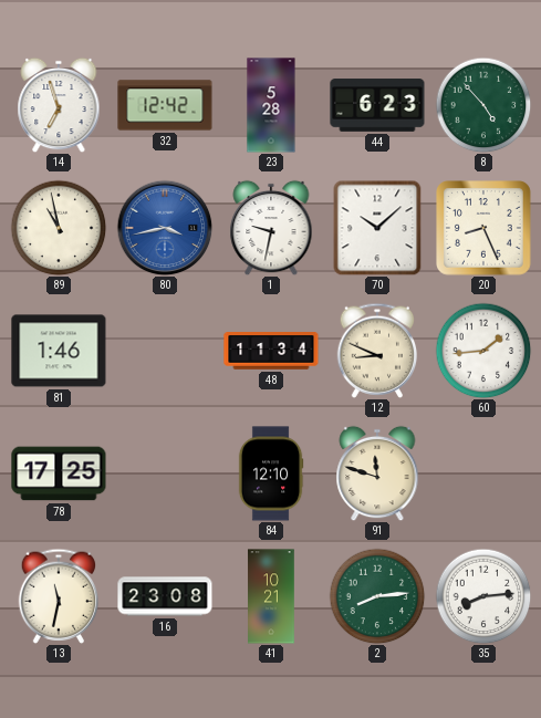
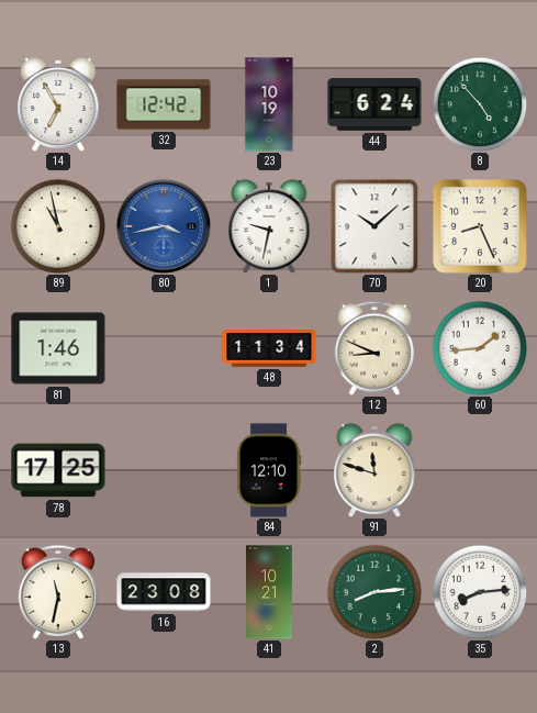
14: 6:57 -> 6:55
23: 5:28 -> 10:19
44: 6:23 -> 6:24
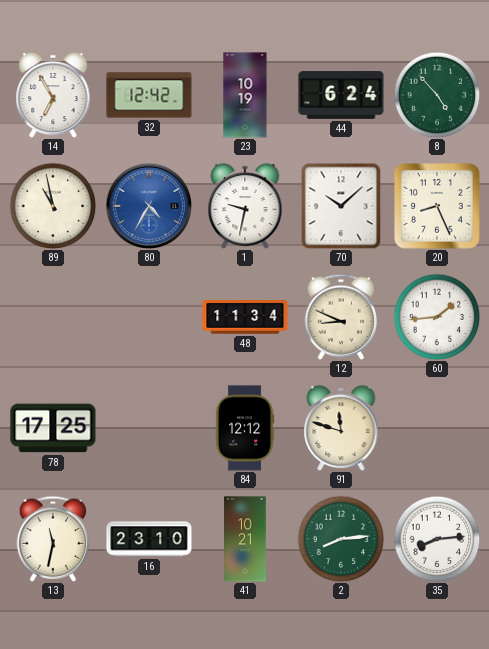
80: 3:43 -> 4:35
81: 1:46 -> none
84: 12:10 -> 12:12
16: 23:08 -> 23:10
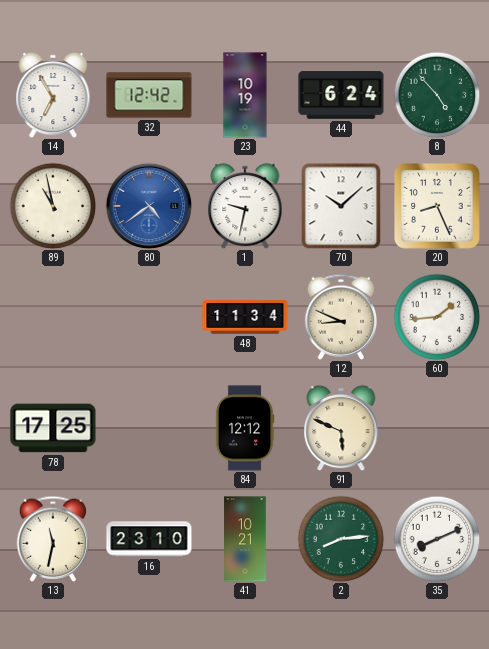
80: 4:35 -> 4:39
91: 11:48 -> 5:49
35: 8:14 -> 8:11
